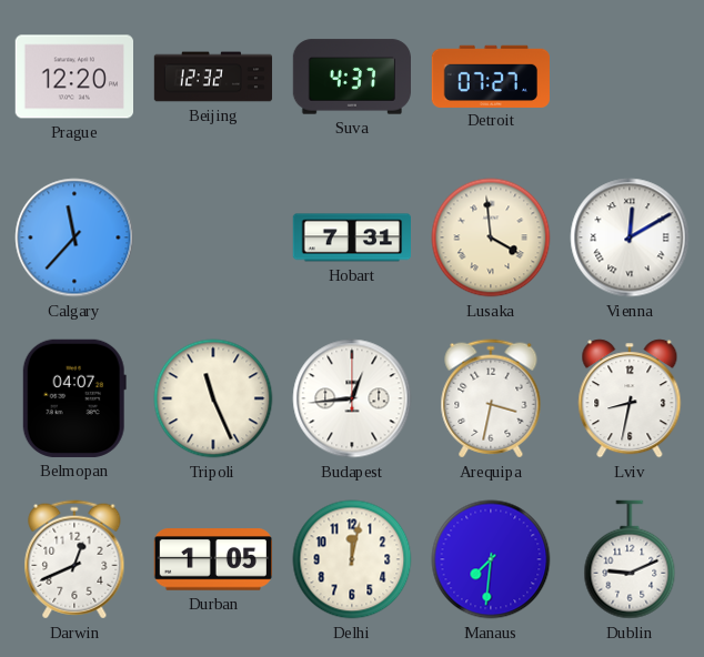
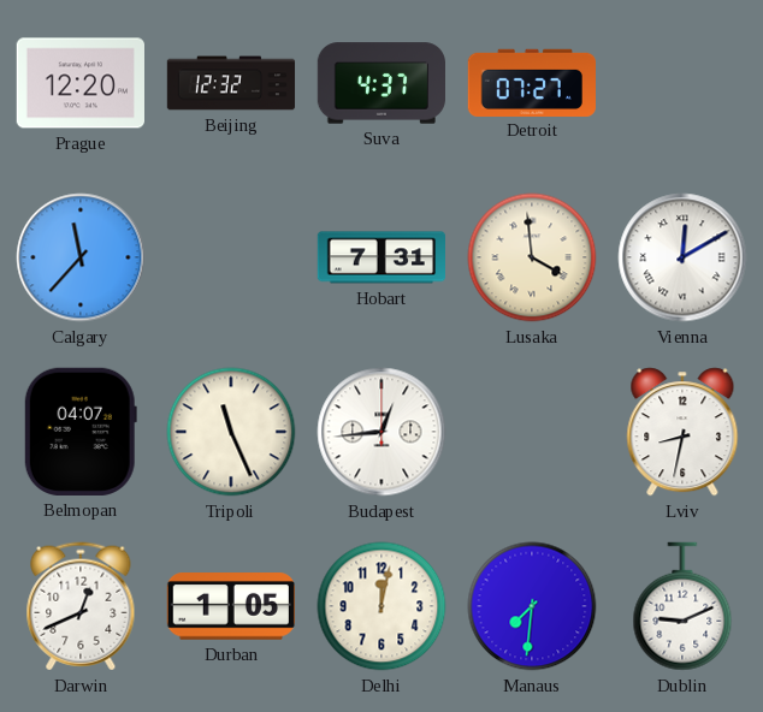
Arequipa: 3:32 -> none
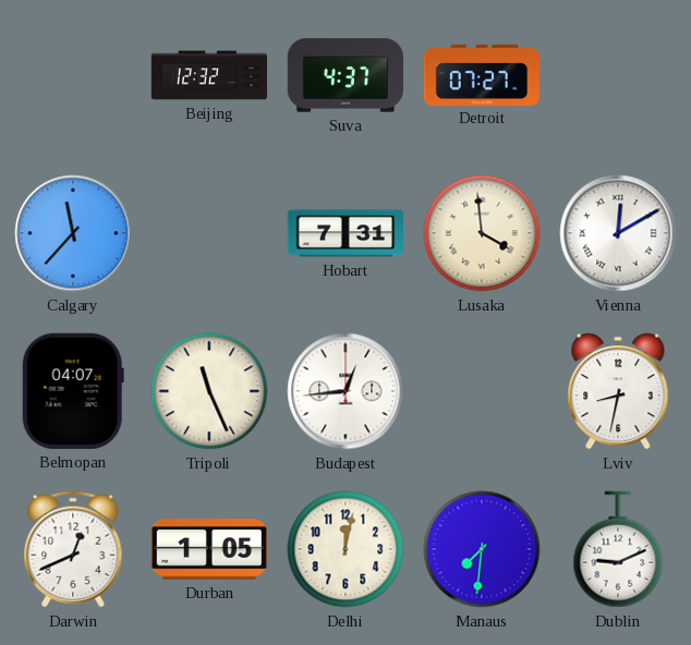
Prague: 12:20 -> none
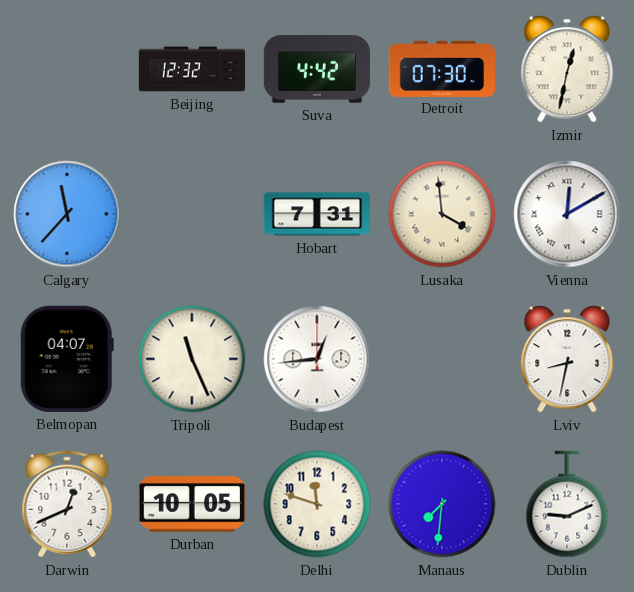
Suva: 4:37 -> 4:42
Detroit: 07:27 -> 07:30
Izmir: none -> 12:32
Durban: 1:05 -> 10:05
Delhi: 12:02 -> 11:48
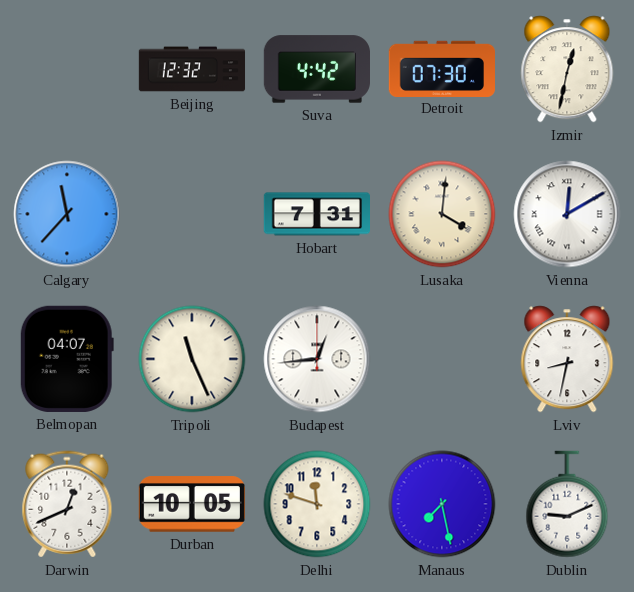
Lusaka: 3:59 -> 4:01
Manaus: 7:31 -> 7:28
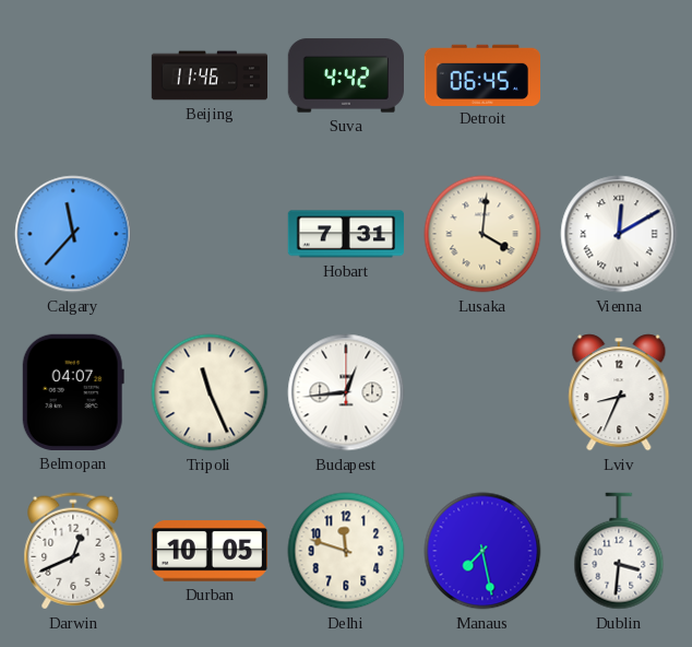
Beijing: 12:32 -> 11:46
Detroit: 07:30 -> 06:45
Izmir: 12:32 -> none
Lviv: 8:32 -> 8:34
Dublin: 9:11 -> 3:31
